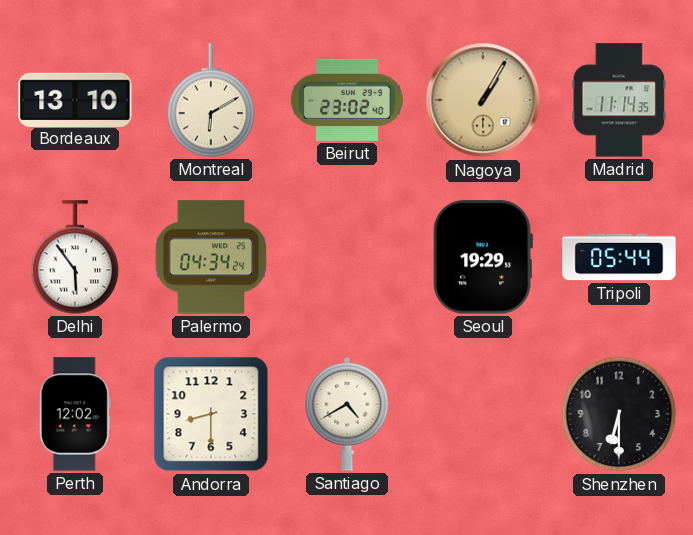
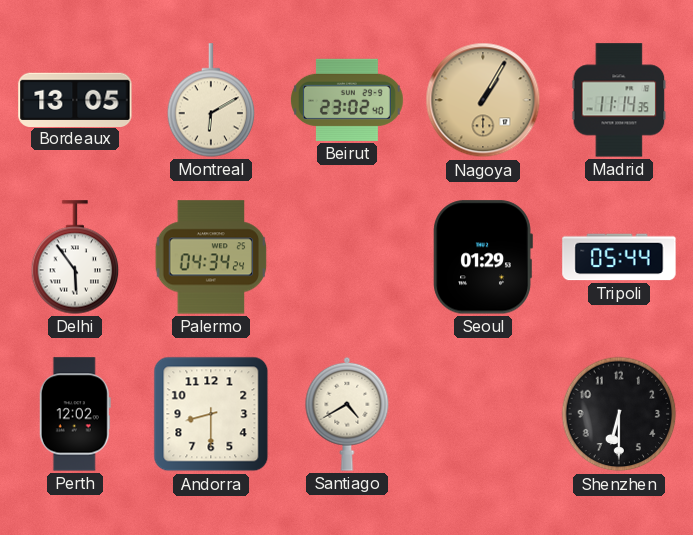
Bordeaux: 13:10 -> 13:05
Seoul: 19:29 -> 01:29
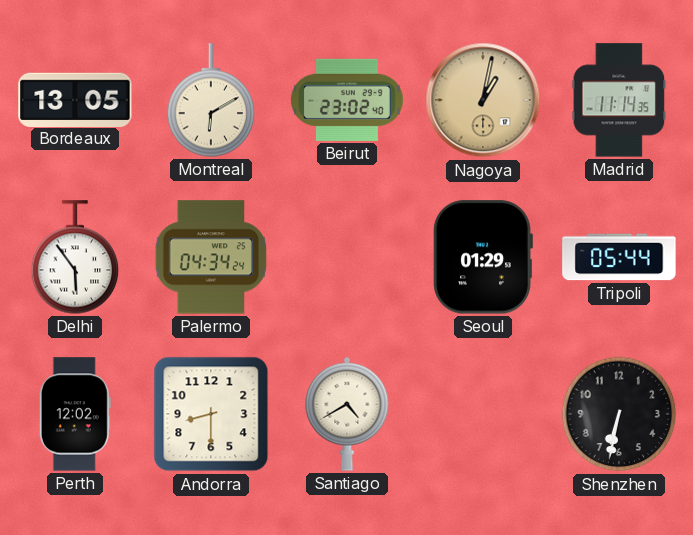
Nagoya: 1:05 -> 1:02
Shenzhen: 6:30 -> 6:32
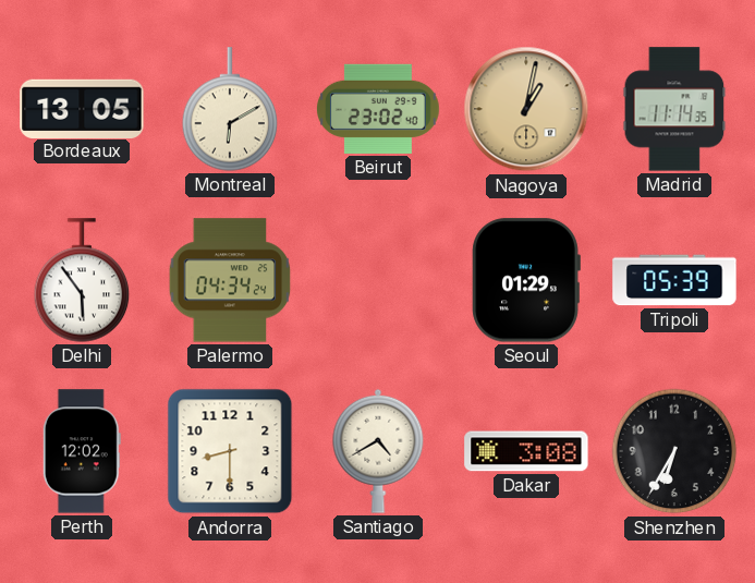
Tripoli: 05:44 -> 05:39
Dakar: none -> 3:08
Shenzhen: 6:32 -> 6:35
